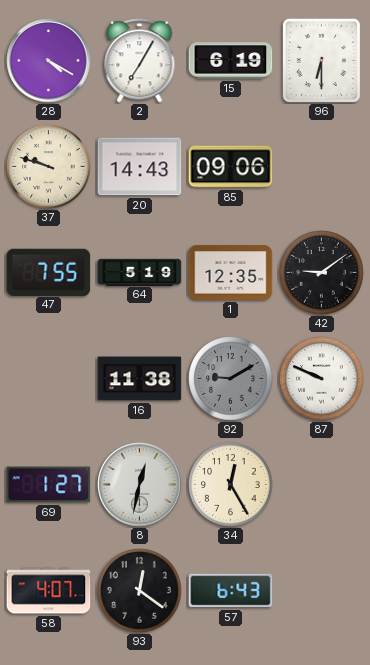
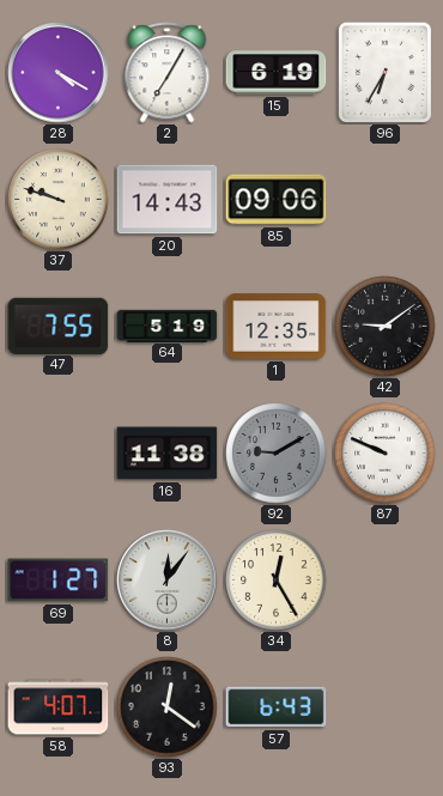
96: 6:30 -> 6:35
8: 12:32 -> 12:06
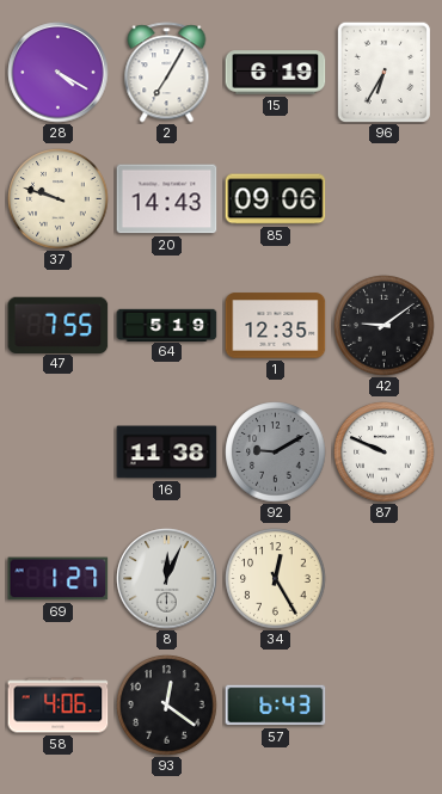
8: 12:06 -> 12:04
58: 4:07 -> 4:06
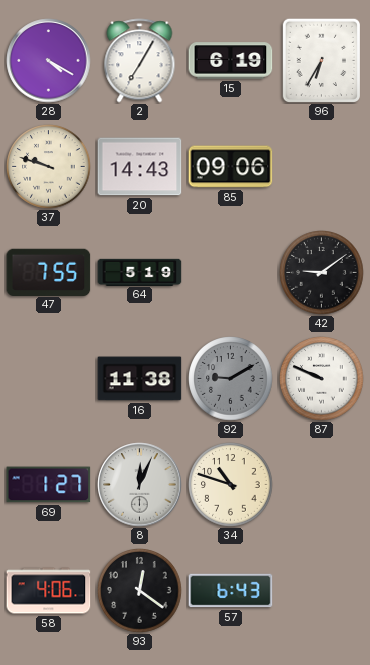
1: 12:35 -> none
34: 12:25 -> 10:48
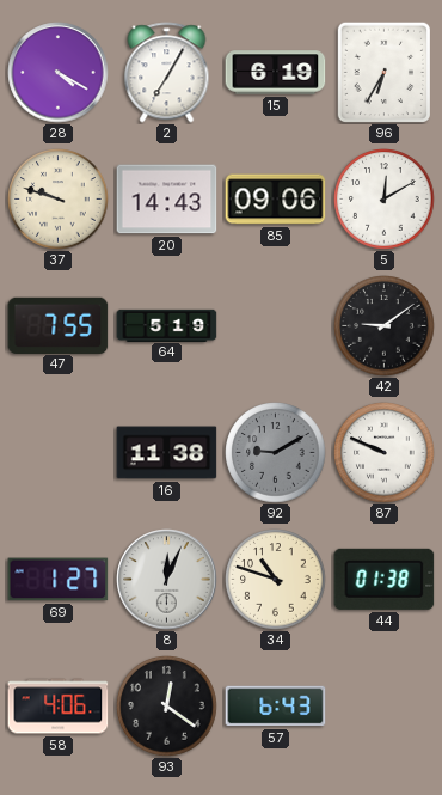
5: none -> 12:10
44: none -> 01:38
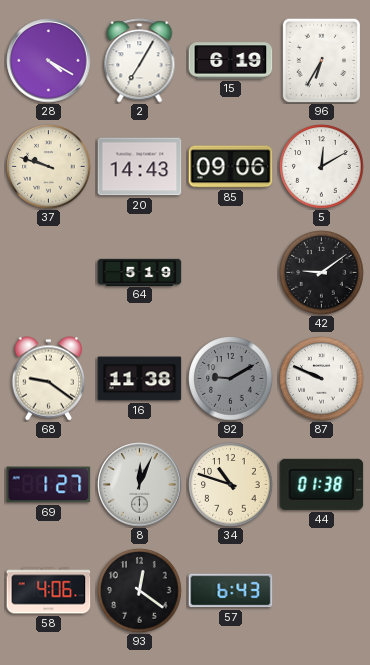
47: 7:55 -> none
68: none -> 9:21
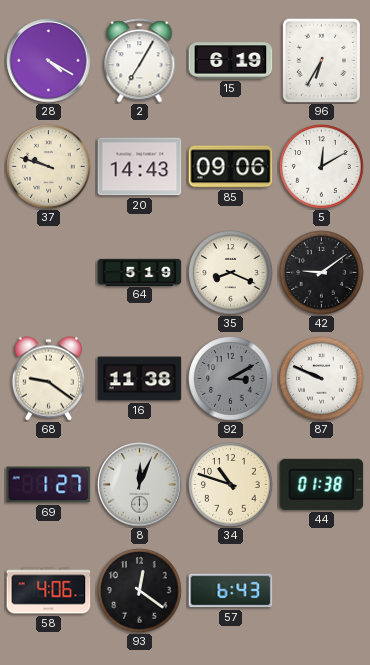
35: none -> 8:19
92: 9:10 -> 3:10
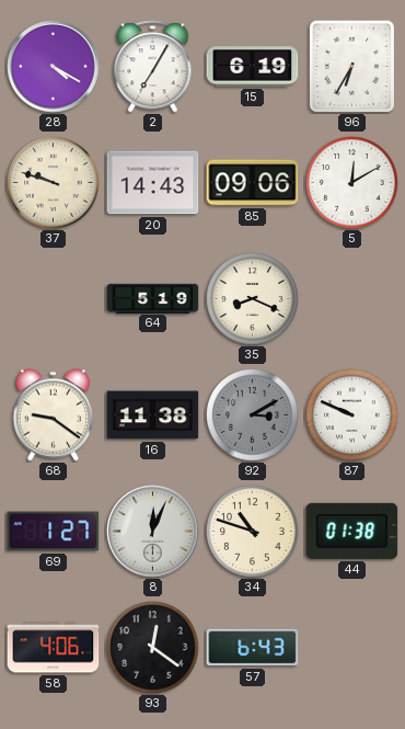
42: 9:09 -> none
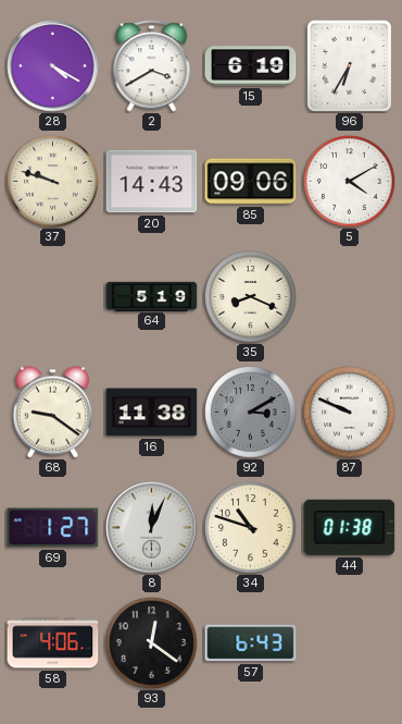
2: 7:05 -> 3:40
5: 12:10 -> 4:10
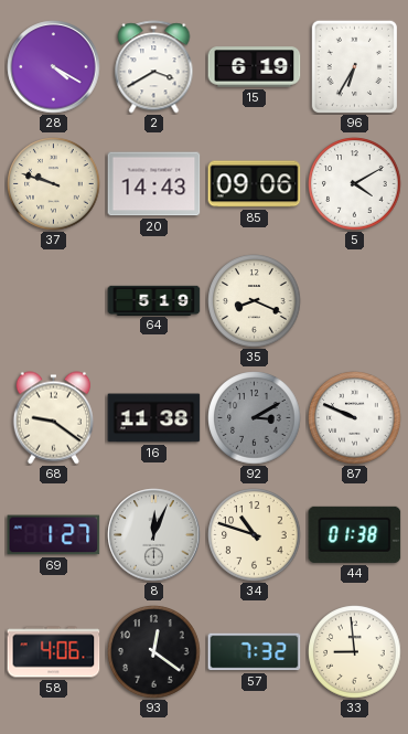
57: 6:43 -> 7:32
33: none -> 8:59
